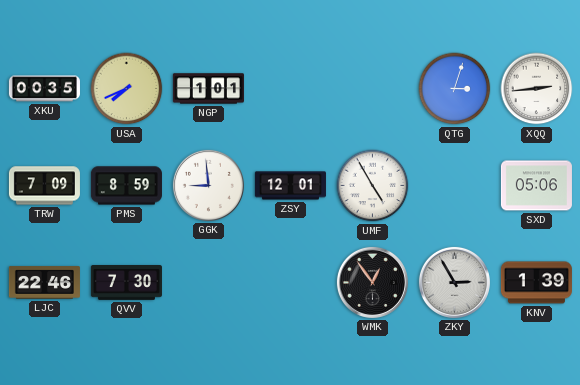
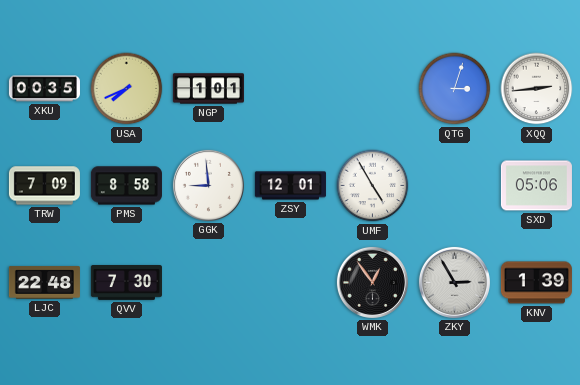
PMS: 8:59 -> 8:58
LJC: 22:46 -> 22:48
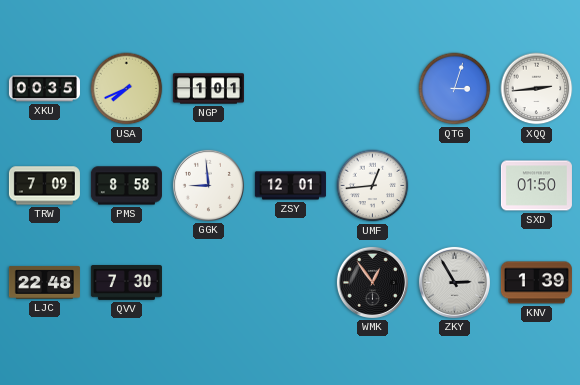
UMF: 4:55 -> 12:44
SXD: 05:06 -> 01:50
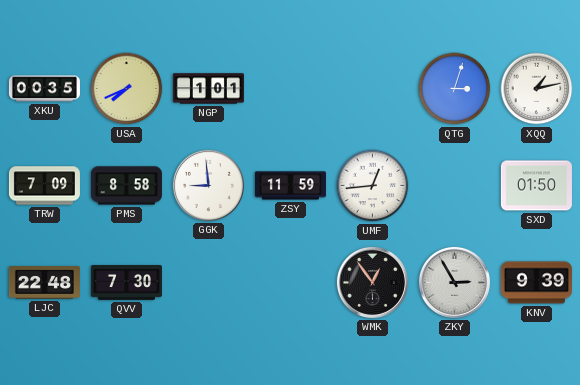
XQQ: 2:44 -> 1:13
ZSY: 12:01 -> 11:59
KNV: 1:39 -> 9:39
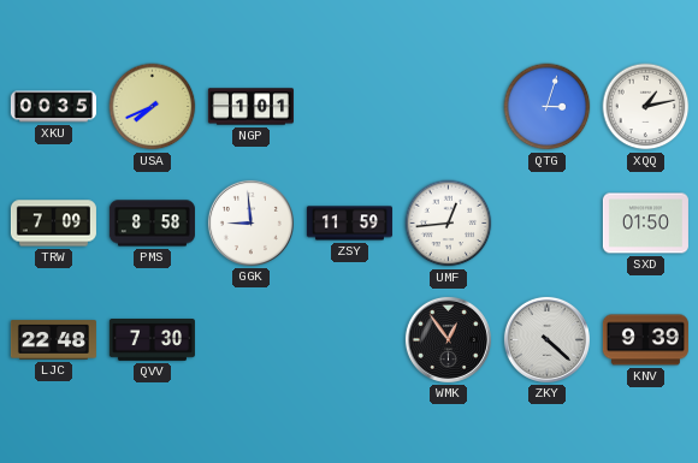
ZKY: 2:55 -> 4:22
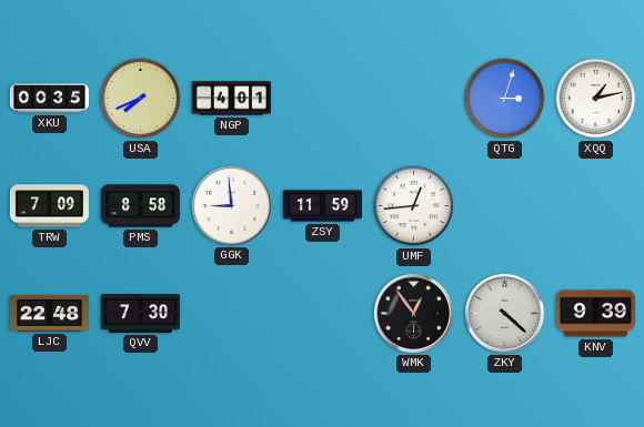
NGP: 1:01 -> 4:01
SXD: 01:50 -> none
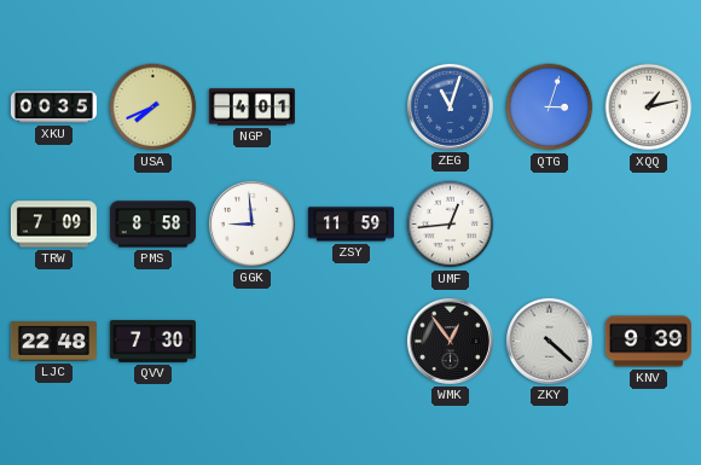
ZEG: none -> 11:03
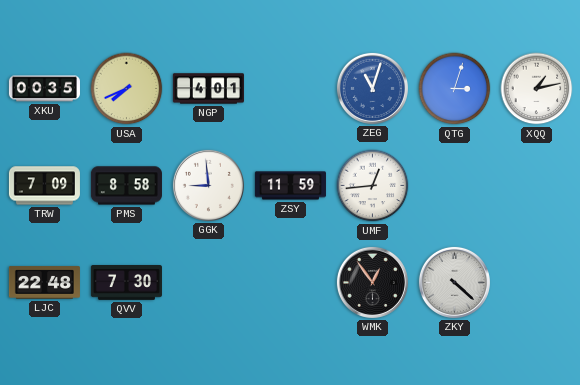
KNV: 9:39 -> none
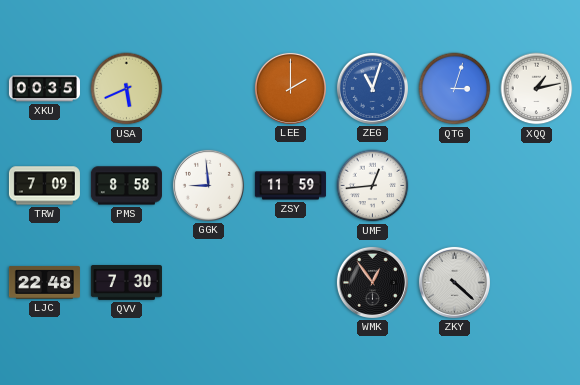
USA: 7:41 -> 5:41
NGP: 4:01 -> none
LEE: none -> 2:00
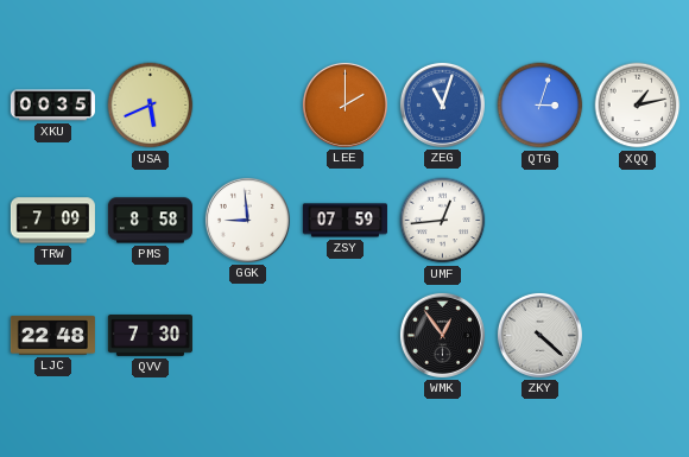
ZSY: 11:59 -> 07:59
